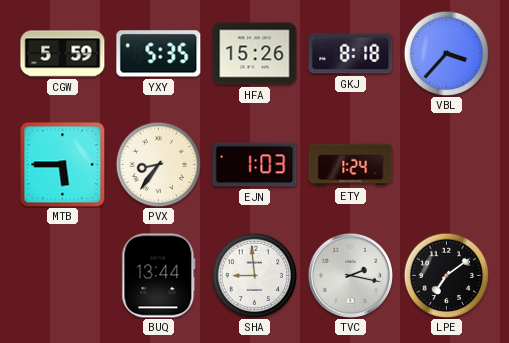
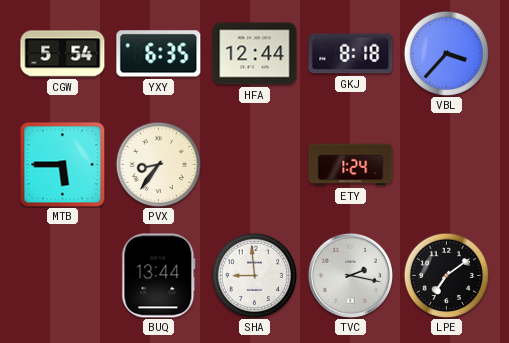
CGW: 5:59 -> 5:54
YXY: 5:35 -> 6:35
HFA: 15:26 -> 12:44
EJN: 1:03 -> none
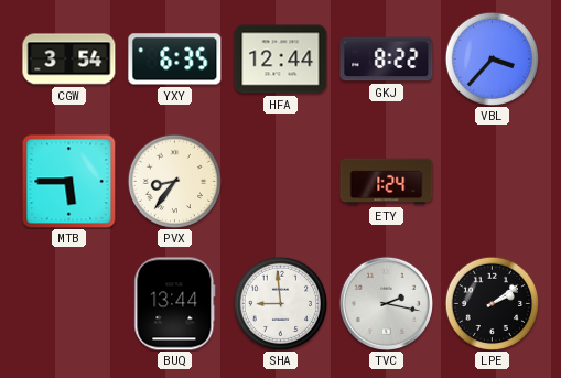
CGW: 5:54 -> 3:54
GKJ: 8:18 -> 8:22
LPE: 7:09 -> 2:09
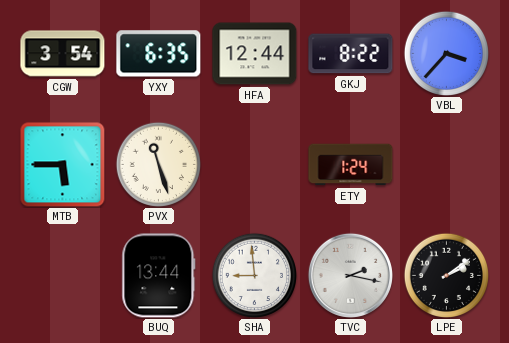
PVX: 8:36 -> 11:27
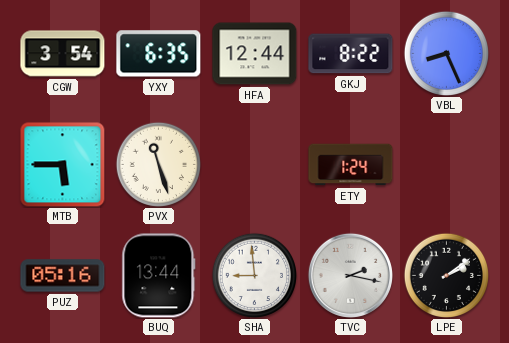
VBL: 3:37 -> 8:26
PUZ: none -> 05:16
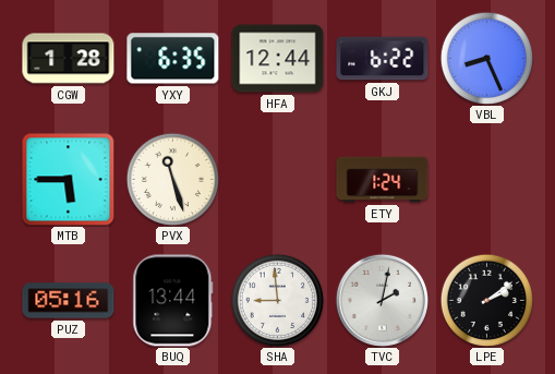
CGW: 3:54 -> 1:28
GKJ: 8:22 -> 6:22
TVC: 2:17 -> 2:02
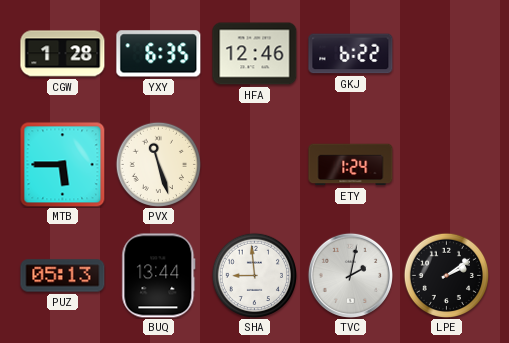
HFA: 12:44 -> 12:46
VBL: 8:26 -> none
PUZ: 05:16 -> 05:13
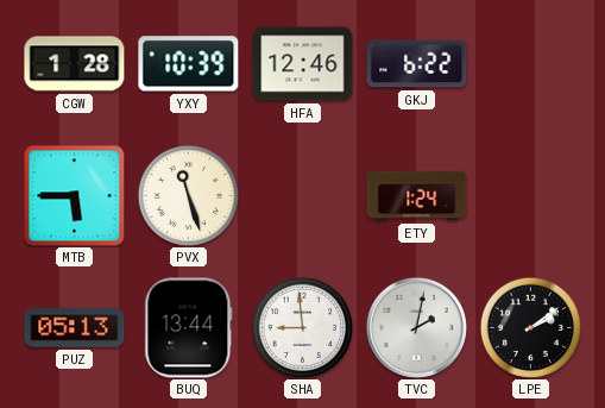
YXY: 6:35 -> 10:39
